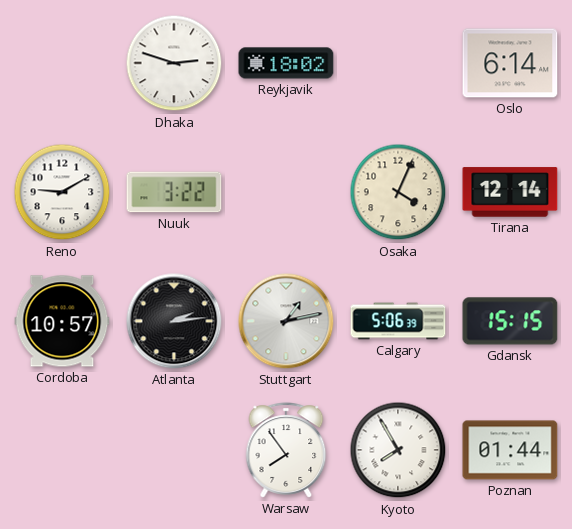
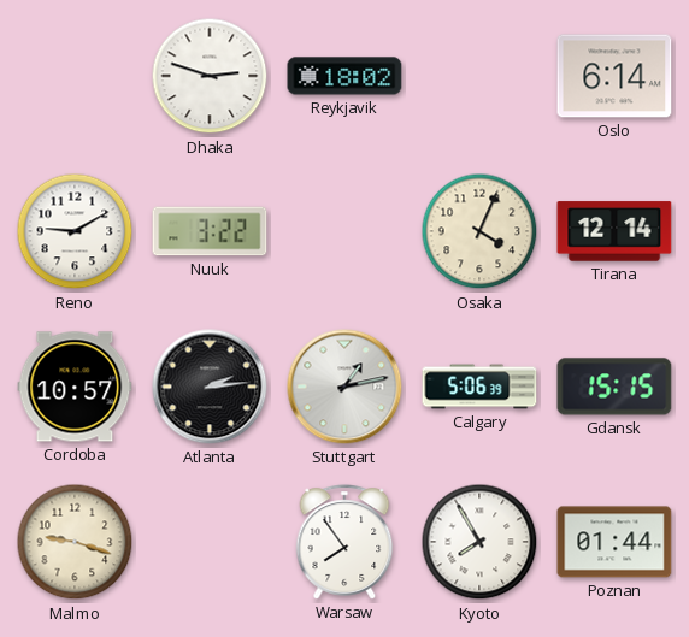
Malmo: none -> 9:18
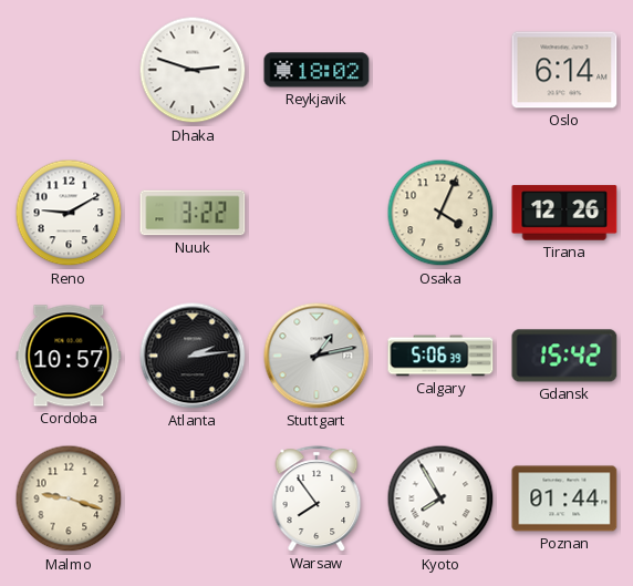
Tirana: 12:14 -> 12:26
Gdansk: 15:15 -> 15:42
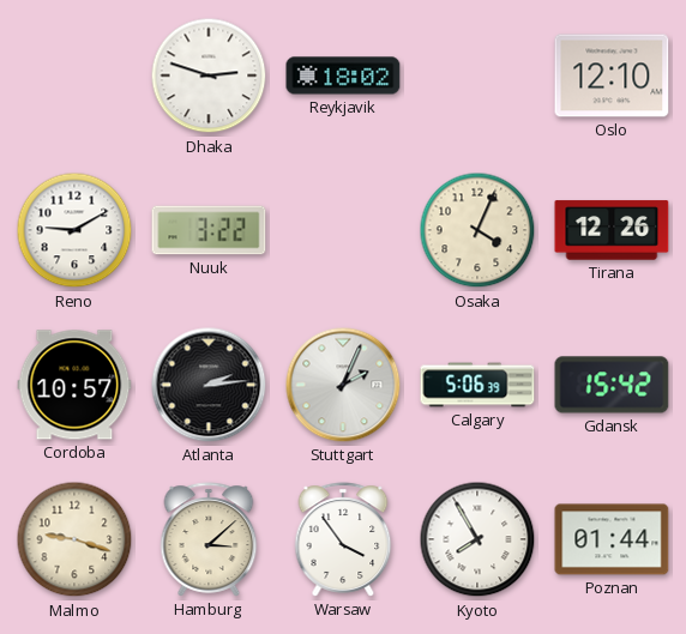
Oslo: 6:14 -> 12:10
Stuttgart: 1:13 -> 2:04
Hamburg: none -> 3:08
Warsaw: 7:54 -> 3:54
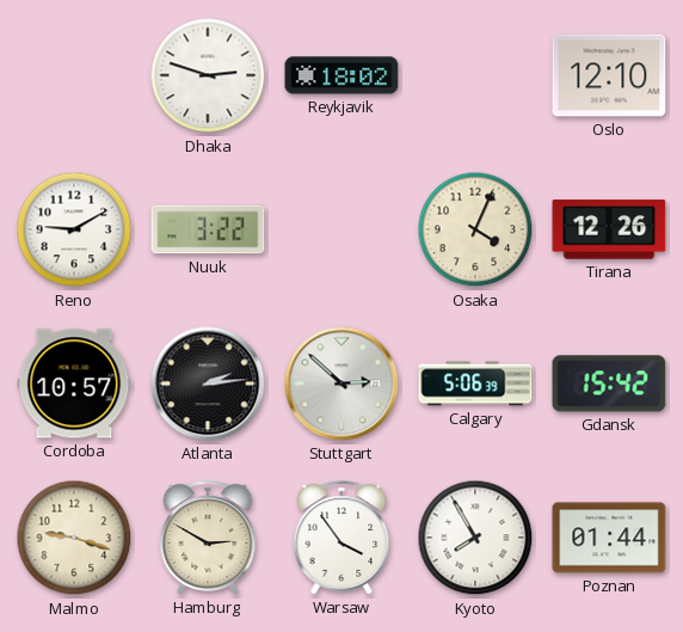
Stuttgart: 2:04 -> 2:52
Hamburg: 3:08 -> 2:50
